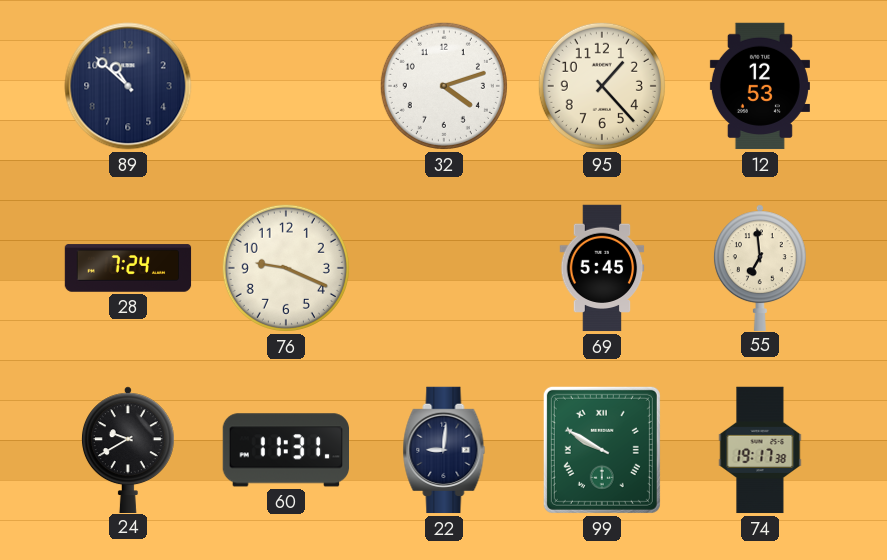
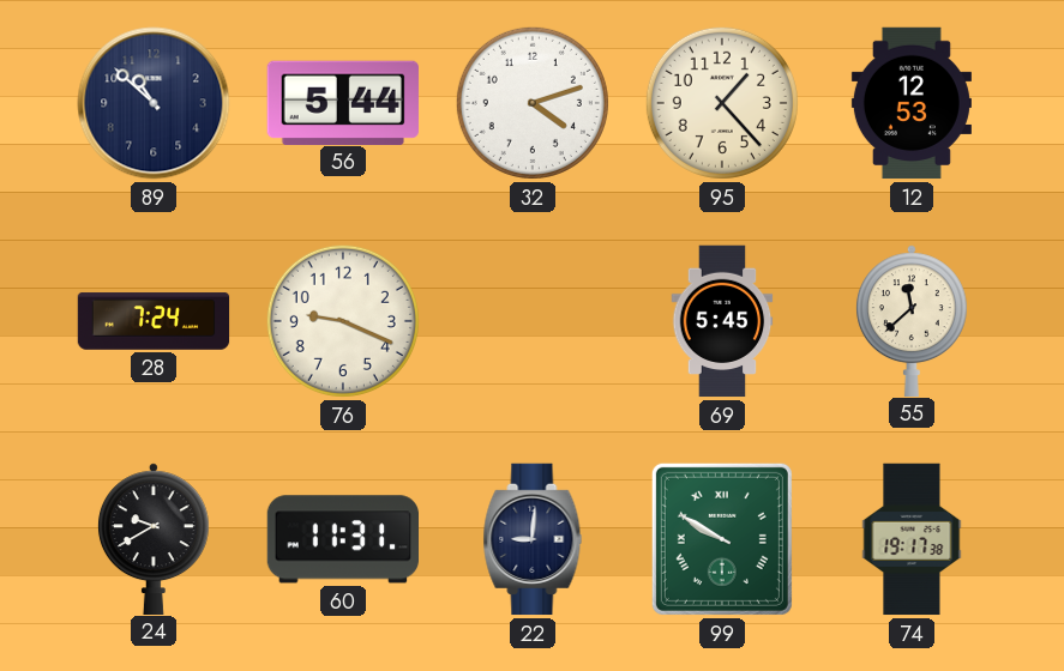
56: none -> 5:44
55: 6:59 -> 11:38
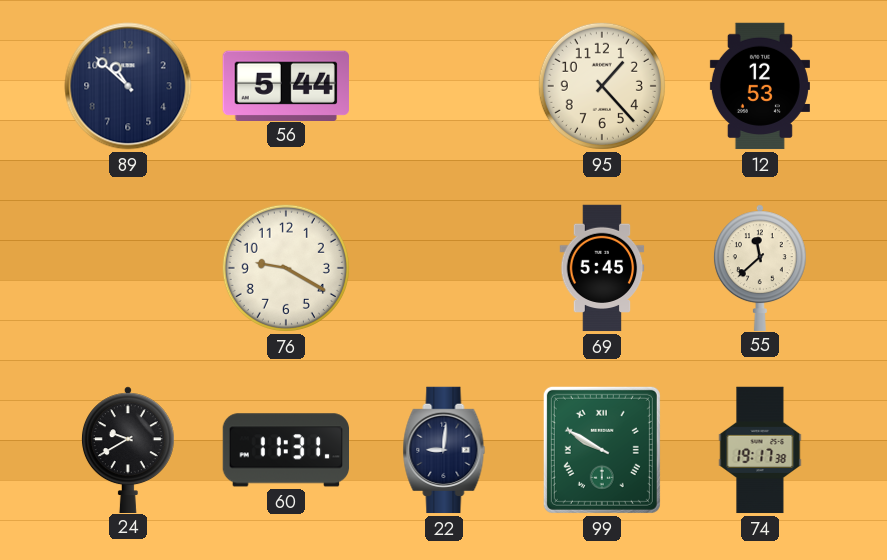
32: 4:12 -> none
28: 7:24 -> none
76: 9:19 -> 9:20
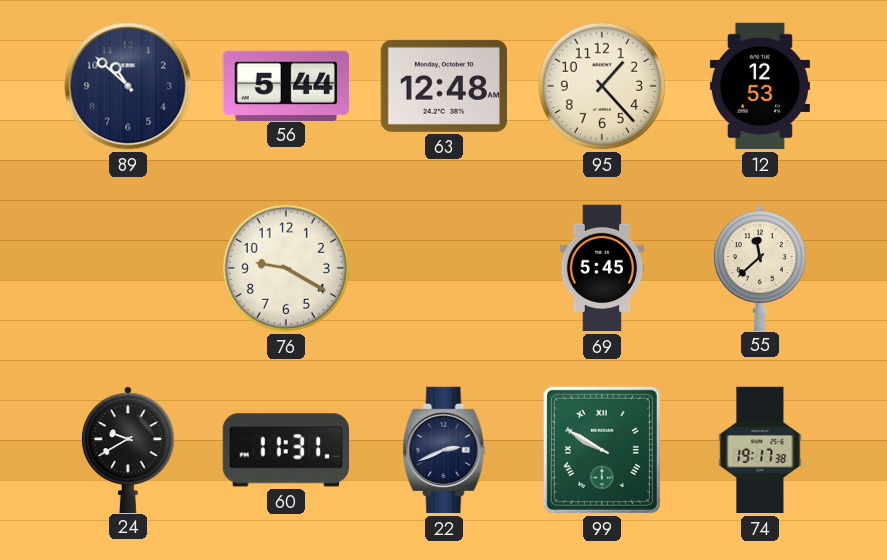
63: none -> 12:48
22: 9:01 -> 2:41
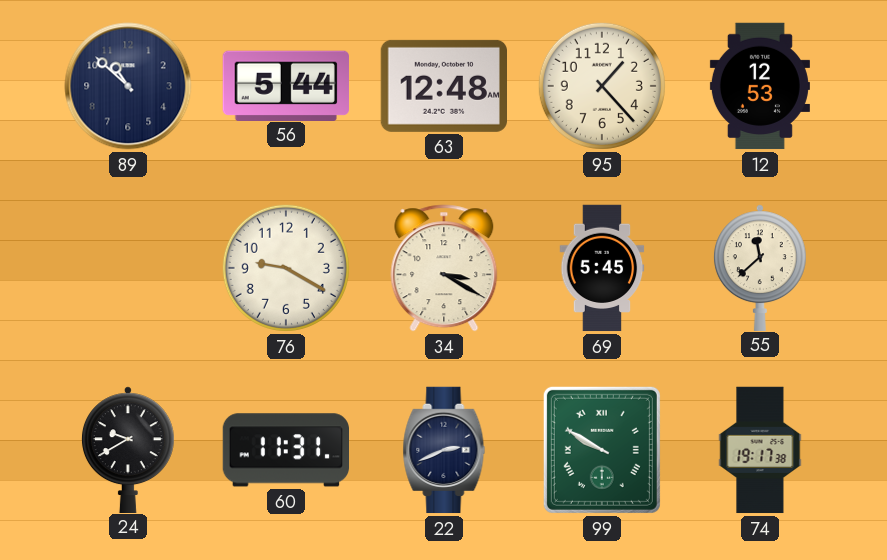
34: none -> 3:20
